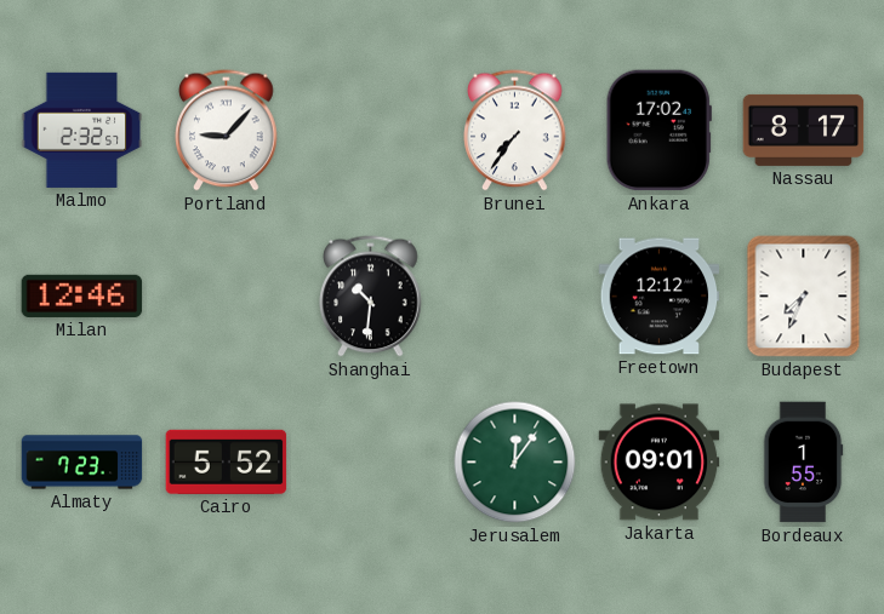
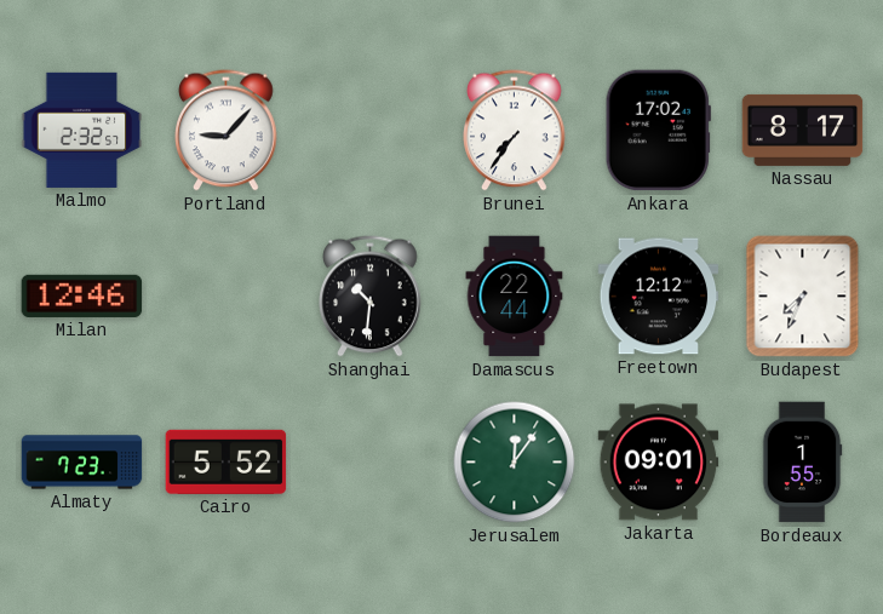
Damascus: none -> 22:44
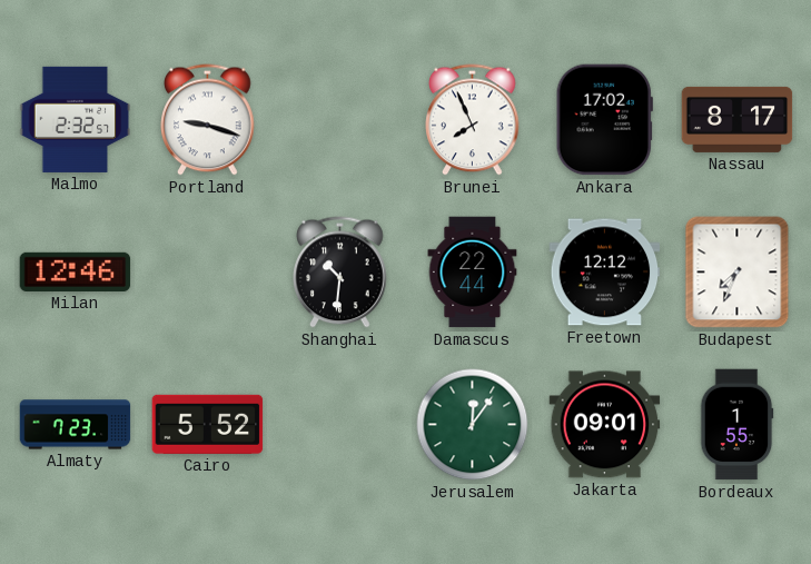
Portland: 9:07 -> 9:18
Brunei: 7:36 -> 7:56
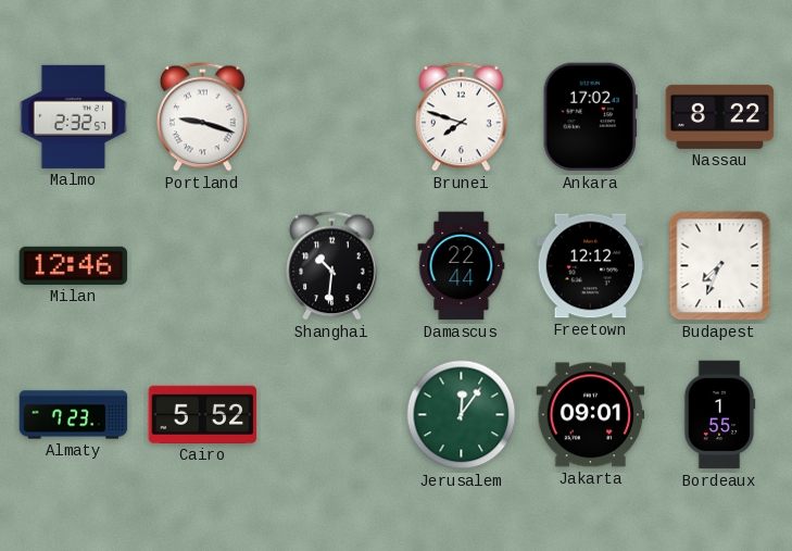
Brunei: 7:56 -> 7:48
Nassau: 8:17 -> 8:22
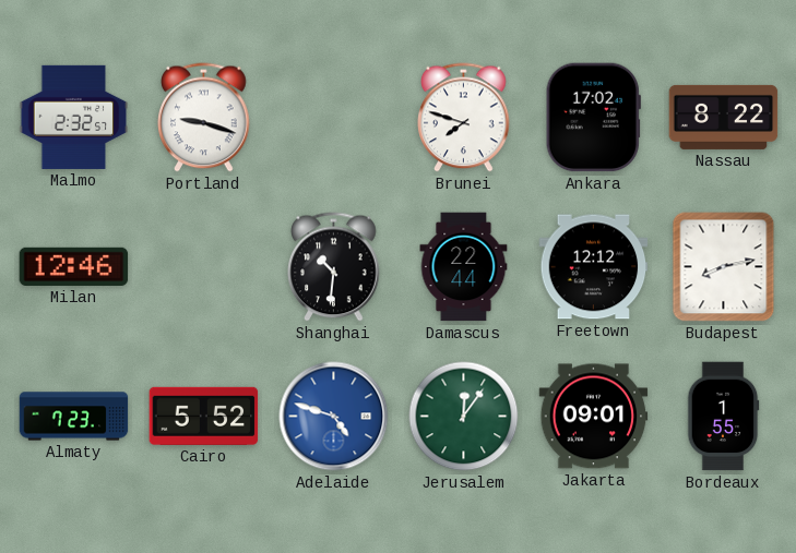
Budapest: 7:34 -> 8:13
Adelaide: none -> 4:48
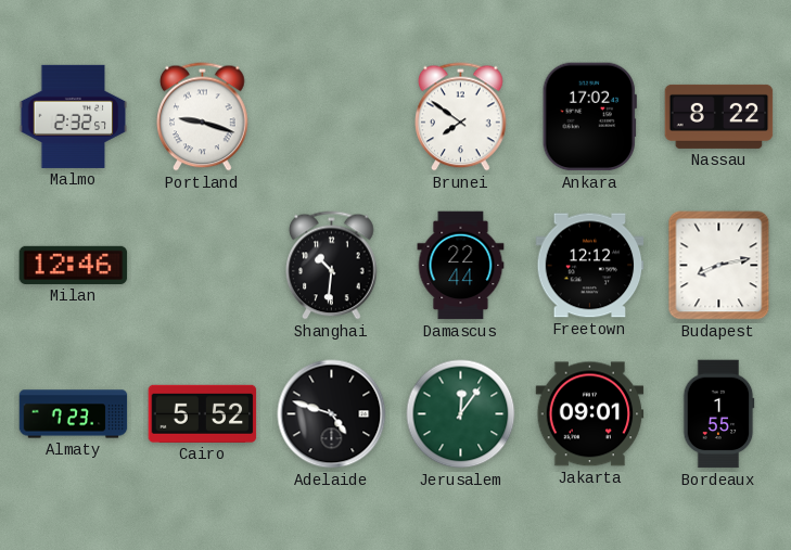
Brunei: 7:48 -> 7:51
Adelaide dial: blue -> black
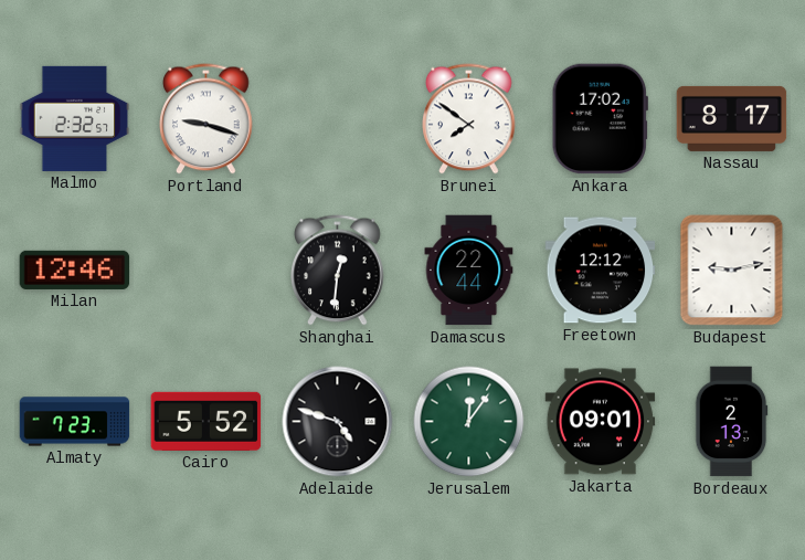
Nassau: 8:22 -> 8:17
Shanghai: 10:31 -> 12:31
Budapest: 8:13 -> 9:13
Bordeaux: 1:55 -> 2:13
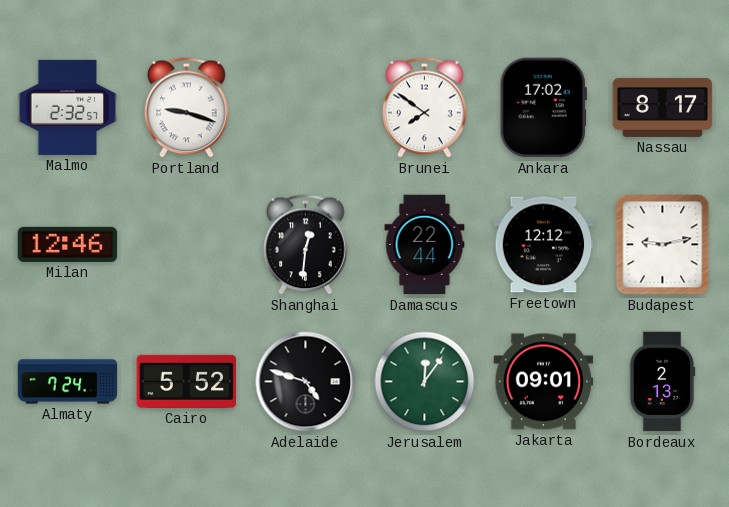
Almaty: 7:23 -> 7:24
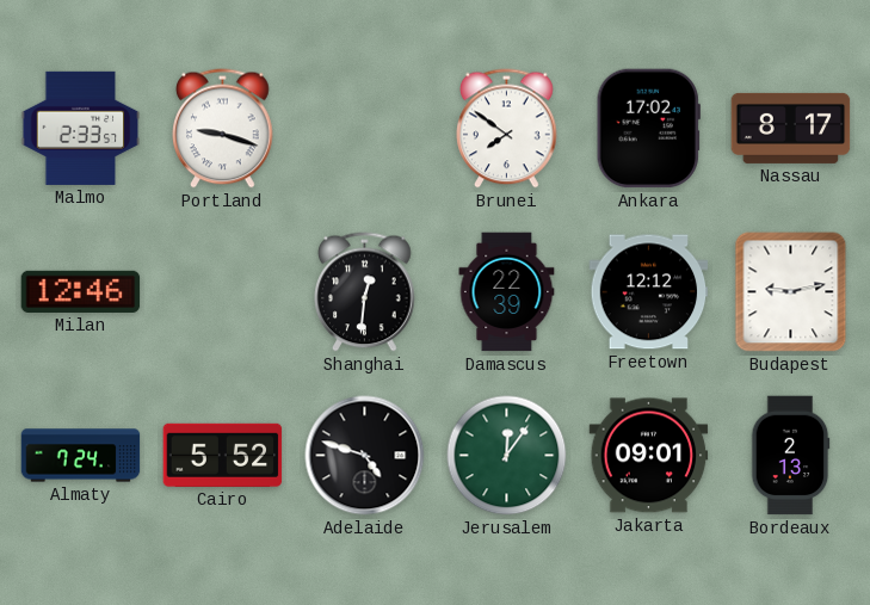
Malmo: 2:32 -> 2:33
Damascus: 22:44 -> 22:39
